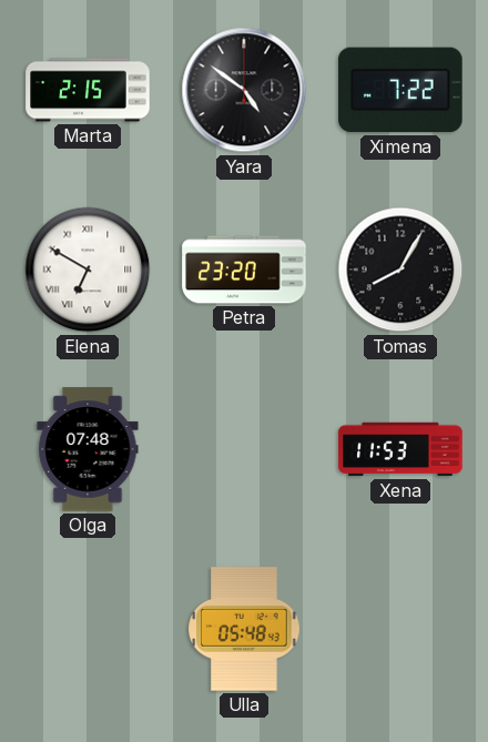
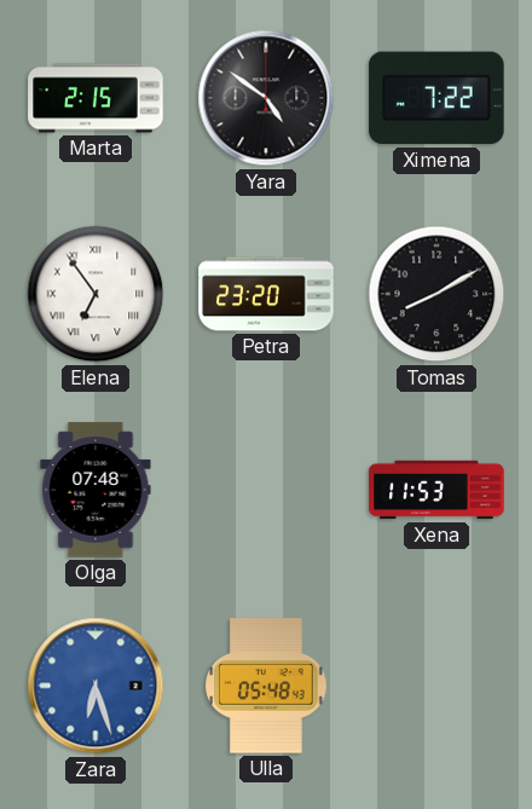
Elena: 6:50 -> 6:54
Tomas: 8:05 -> 8:10
Zara: none -> 6:27
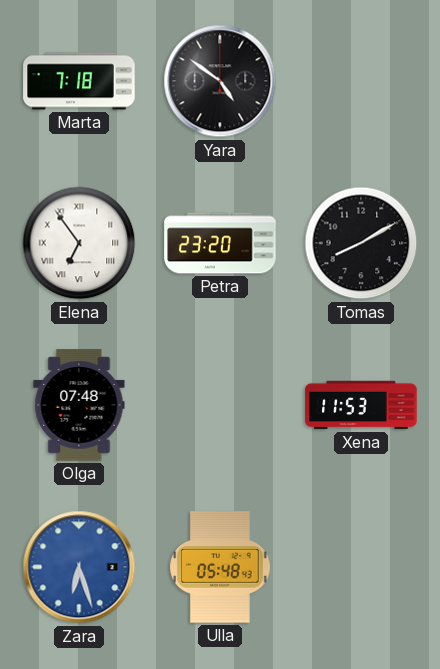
Marta: 2:15 -> 7:18
Ximena: 7:22 -> none
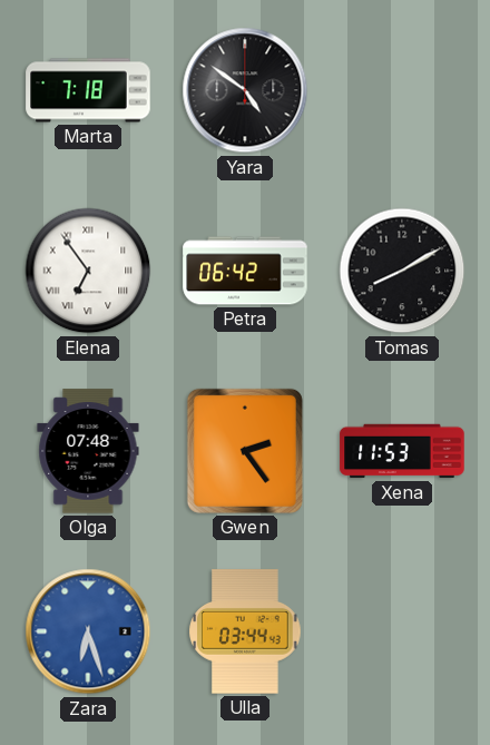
Petra: 23:20 -> 06:42
Gwen: none -> 2:24
Ulla: 05:48 -> 03:44
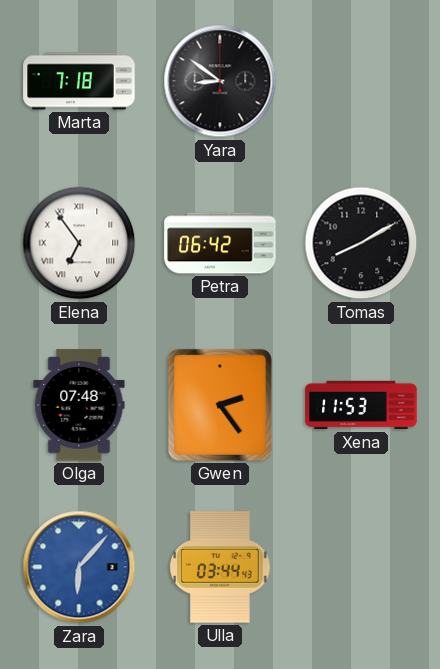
Yara: 4:51 -> 8:51
Zara: 6:27 -> 6:07
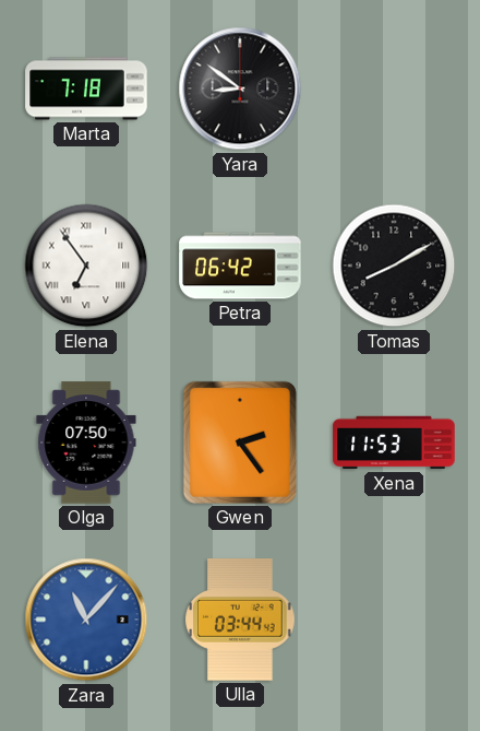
Olga: 07:48 -> 07:50
Zara: 6:07 -> 11:07
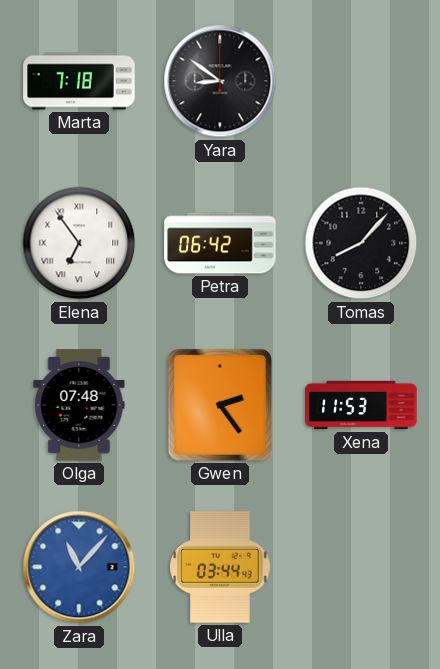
Tomas: 8:10 -> 8:07
Olga: 07:50 -> 07:48
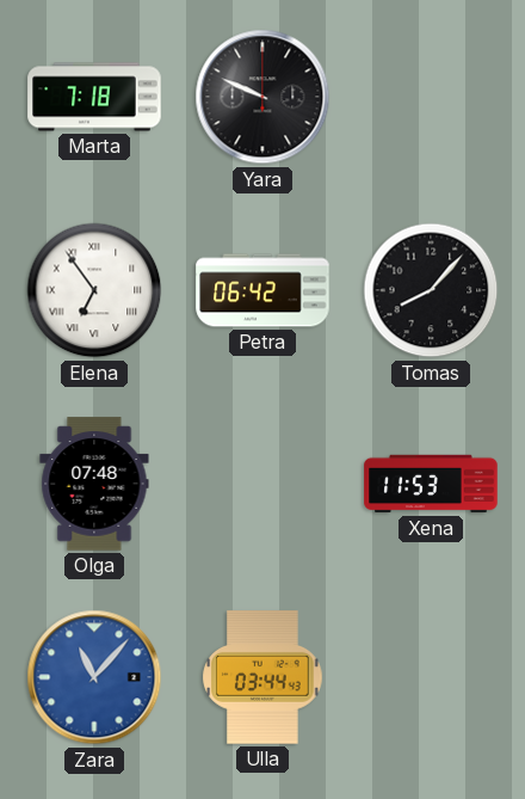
Yara: 8:51 -> 9:49
Gwen: 2:24 -> none
